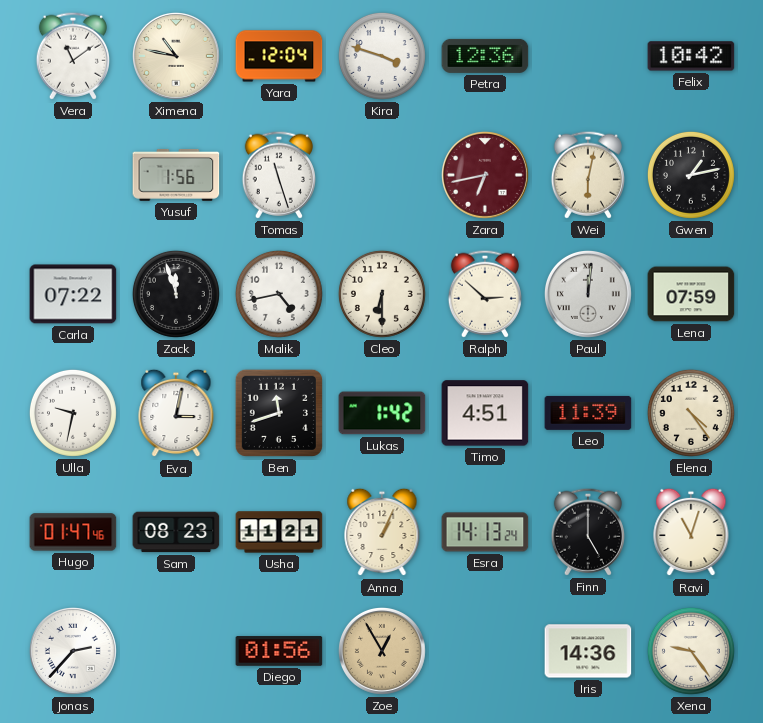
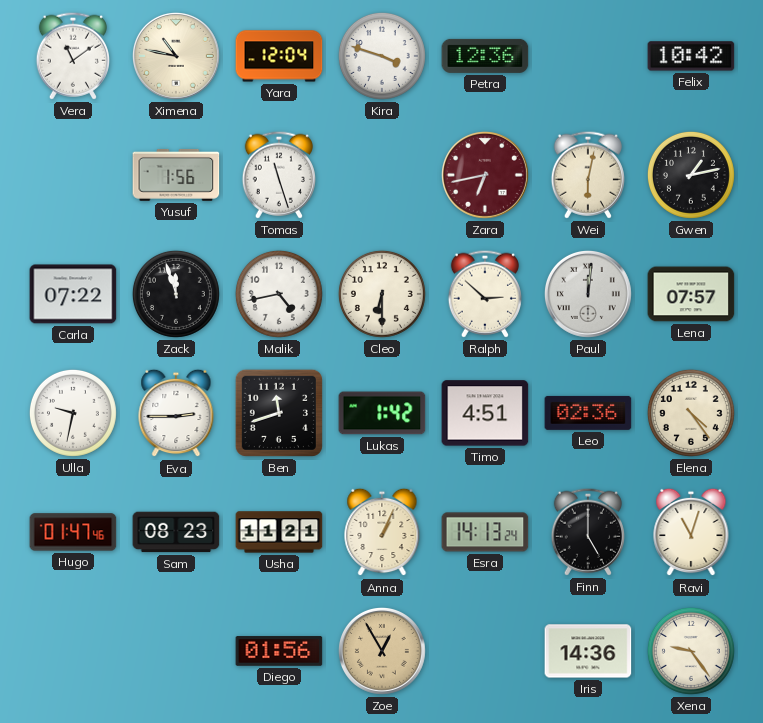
Lena: 07:59 -> 07:57
Eva: 3:02 -> 2:45
Leo: 11:39 -> 02:36
Jonas: 2:37 -> none
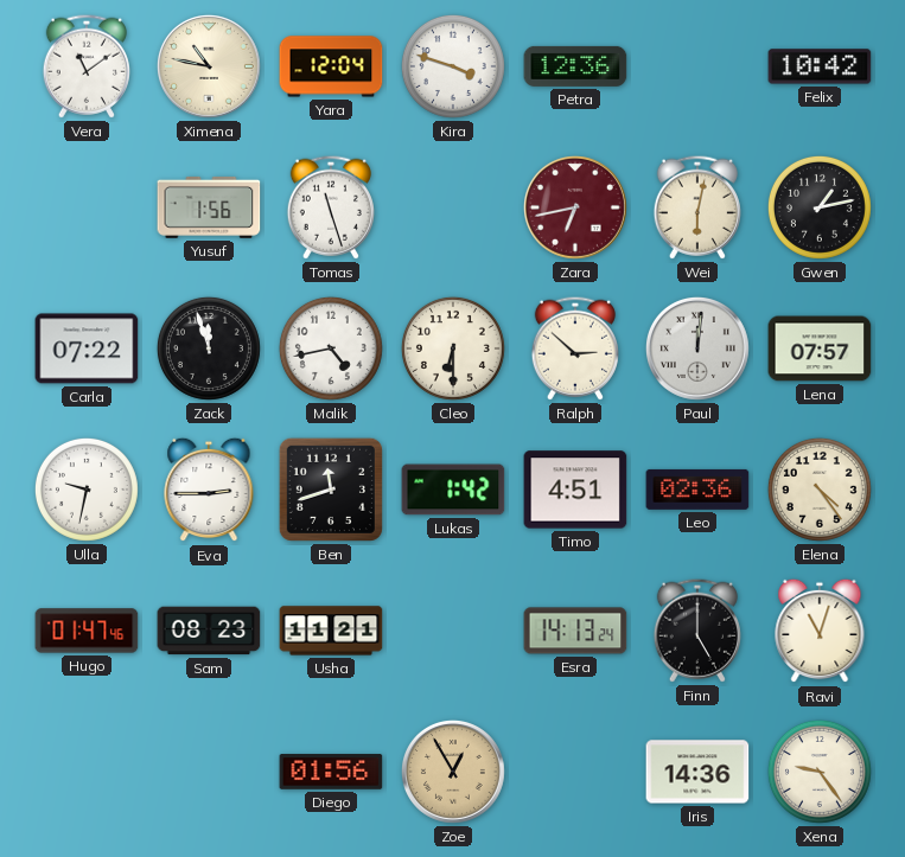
Anna: 1:04 -> none
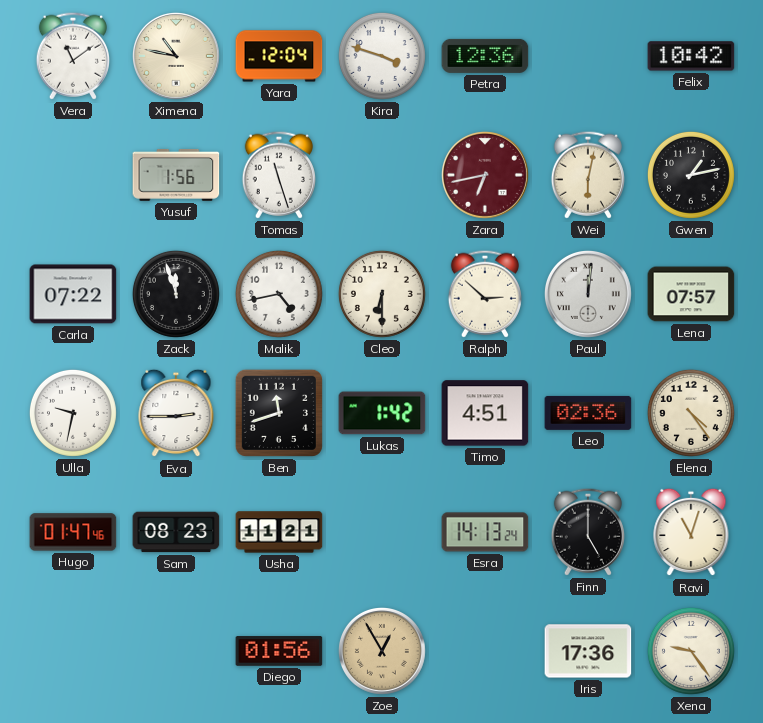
Iris: 14:36 -> 17:36
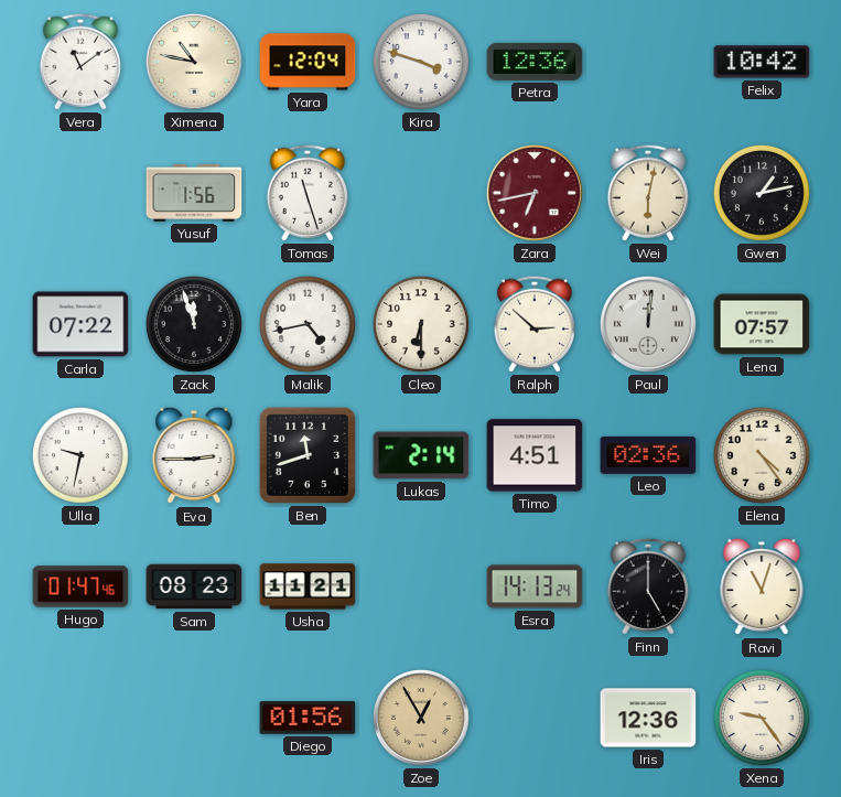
Lukas: 1:42 -> 2:14
Iris: 17:36 -> 12:36
